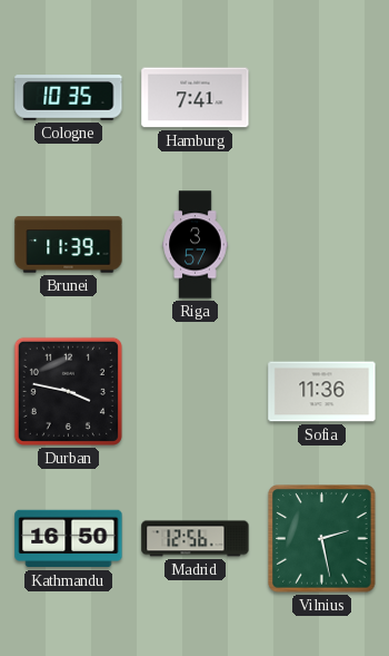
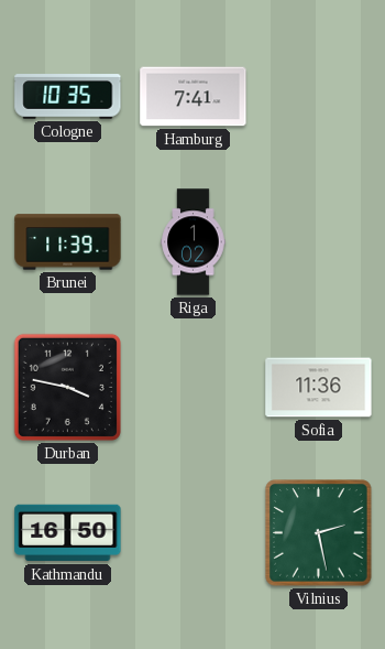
Riga: 3:57 -> 1:02
Madrid: 12:56 -> none
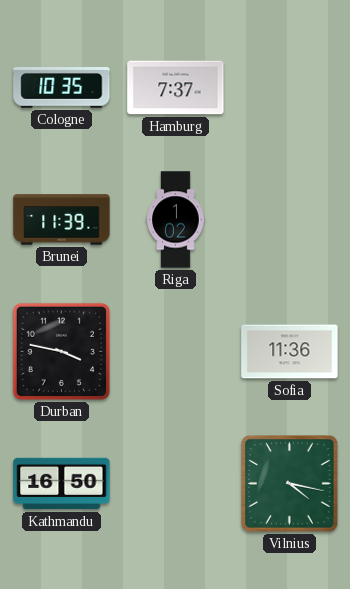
Hamburg: 7:41 -> 7:37
Vilnius: 2:28 -> 4:17
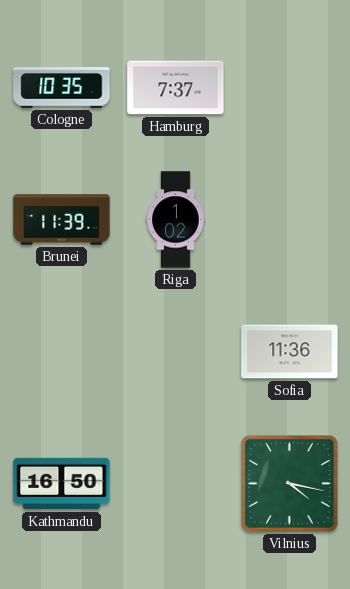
Durban: 3:47 -> none
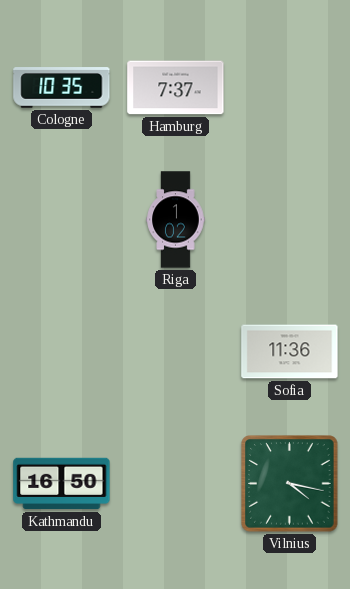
Brunei: 11:39 -> none
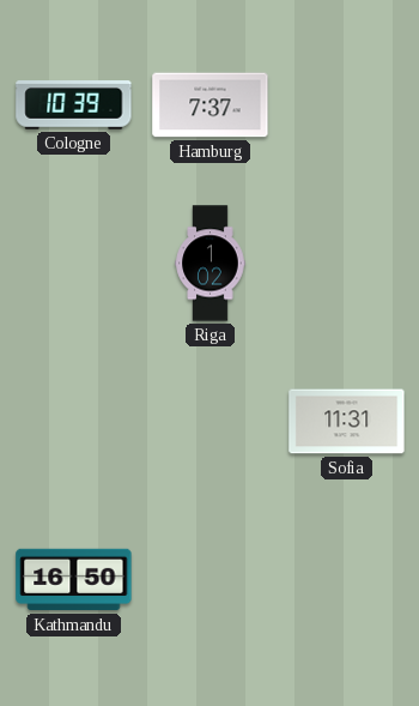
Cologne: 10:35 -> 10:39
Sofia: 11:36 -> 11:31
Vilnius: 4:17 -> none
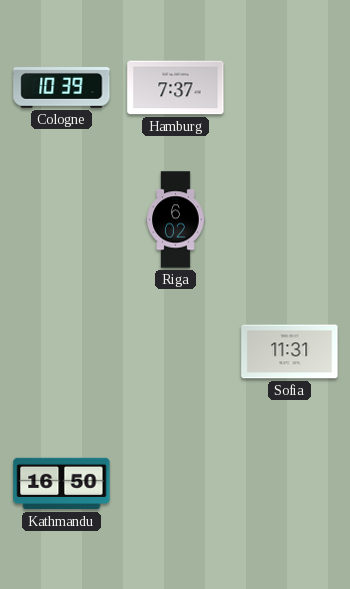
Riga: 1:02 -> 6:02
